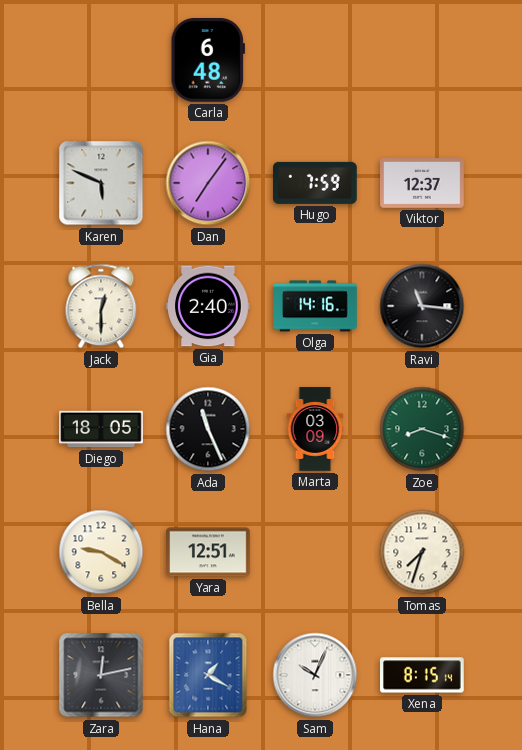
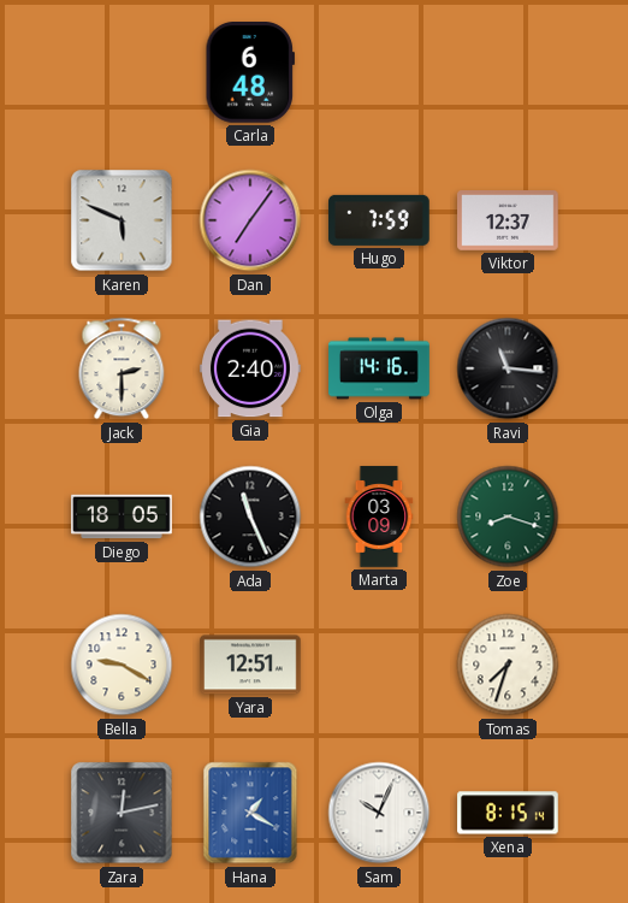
Jack: 12:30 -> 2:30
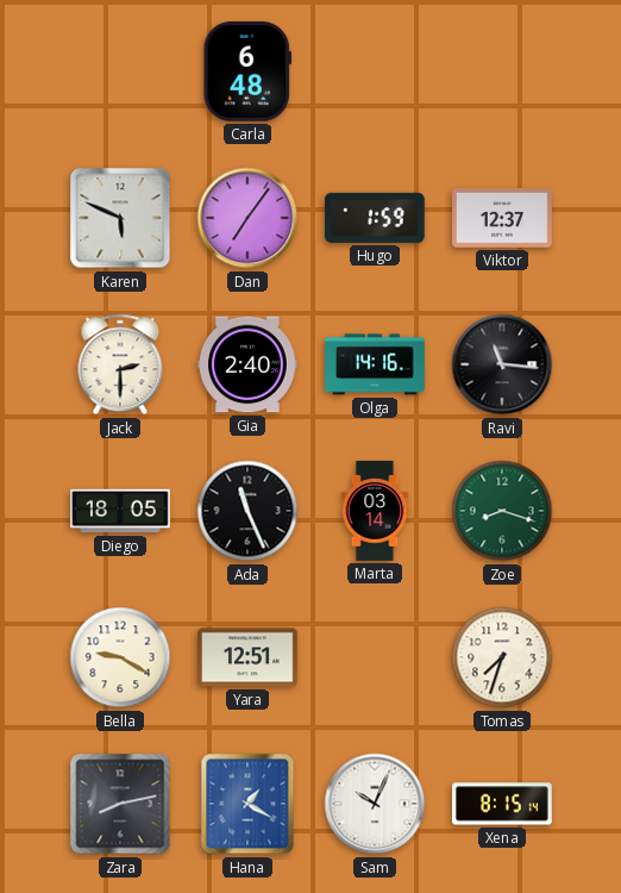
Hugo: 7:59 -> 1:59
Marta: 03:09 -> 03:14
Zara: 12:13 -> 8:13
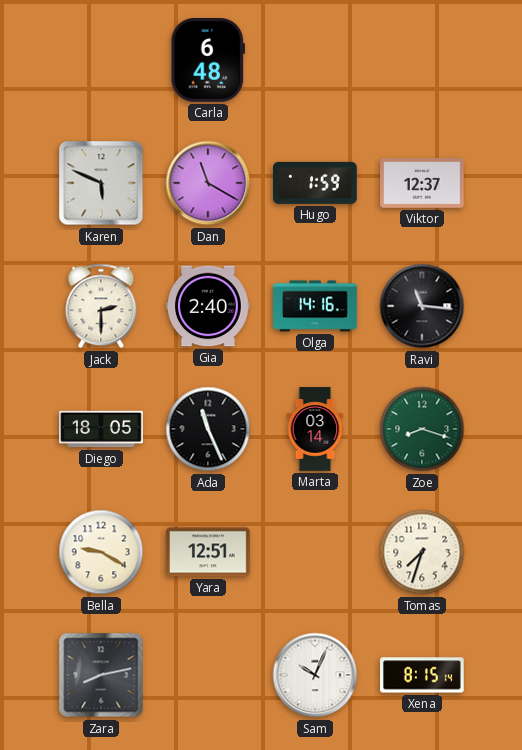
Dan: 7:06 -> 11:20
Hana: 1:20 -> none
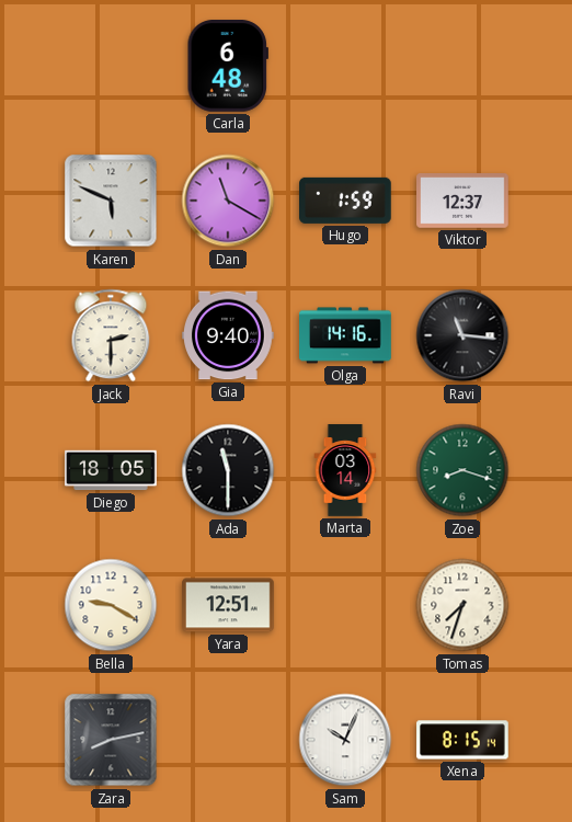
Gia: 2:40 -> 9:40
Ada: 11:26 -> 11:30
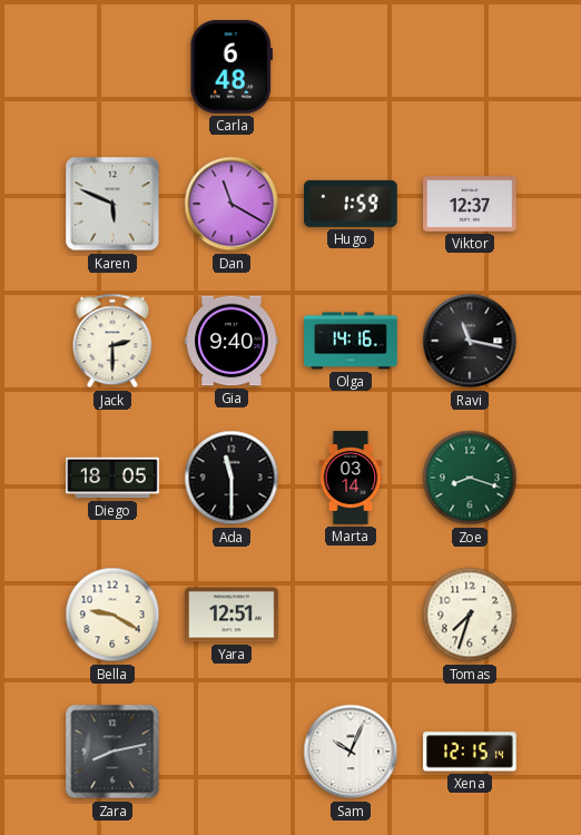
Ravi: 11:16 -> 11:17
Xena: 8:15 -> 12:15
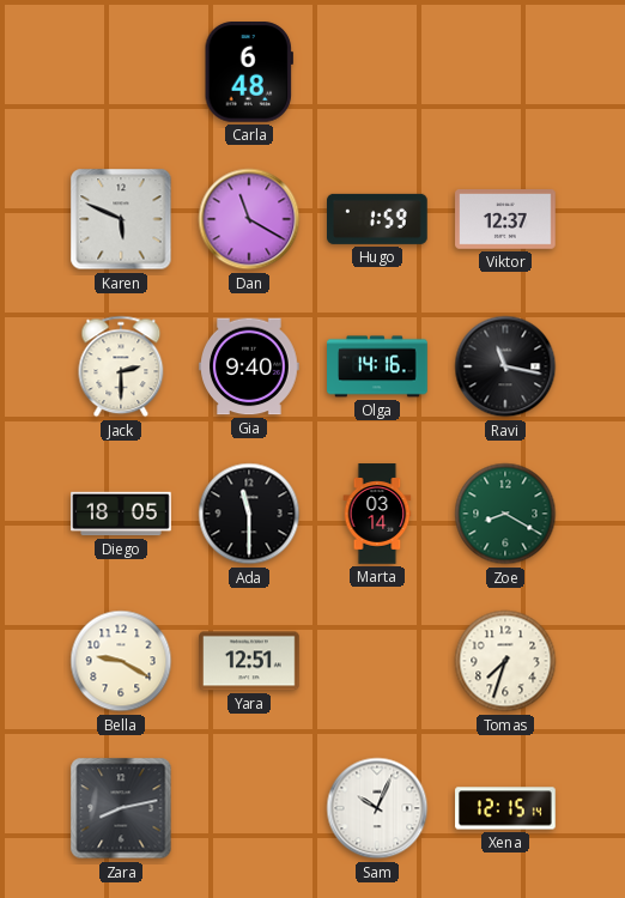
Zoe: 8:18 -> 8:20
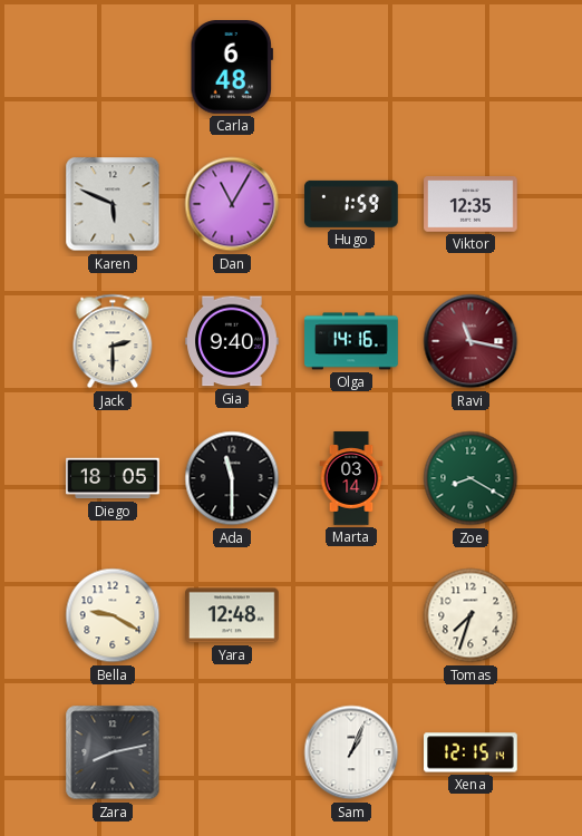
Dan: 11:20 -> 11:05
Viktor: 12:37 -> 12:35
Ravi dial: black -> burgundy
Yara: 12:51 -> 12:48
Sam: 10:04 -> 1:04
